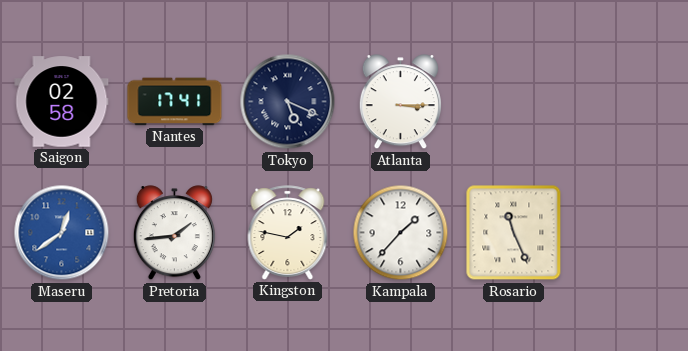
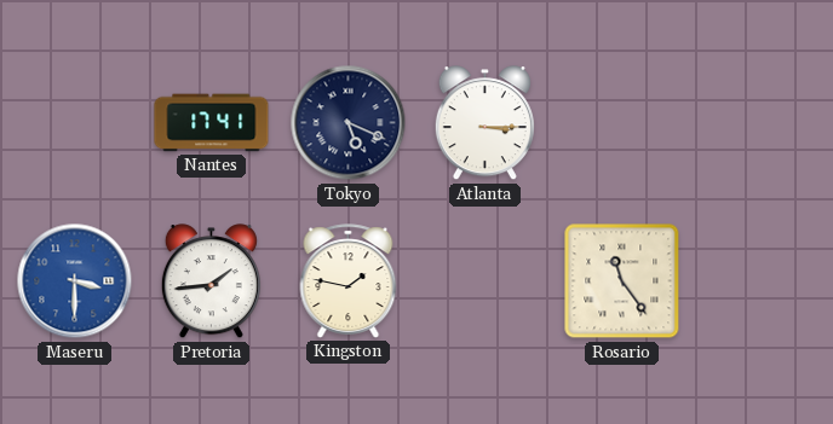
Saigon: 02:58 -> none
Maseru: 12:39 -> 3:30
Kampala: 1:37 -> none
Rosario: 11:26 -> 11:24
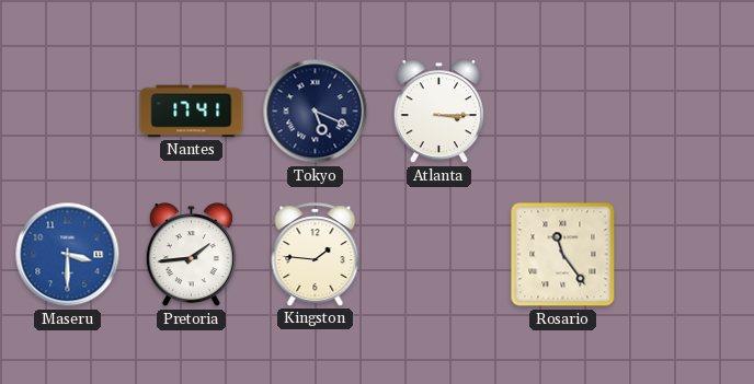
Kingston: 1:47 -> 1:46
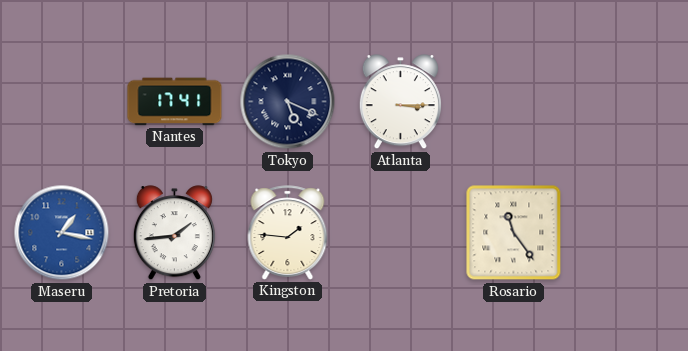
Maseru: 3:30 -> 1:17
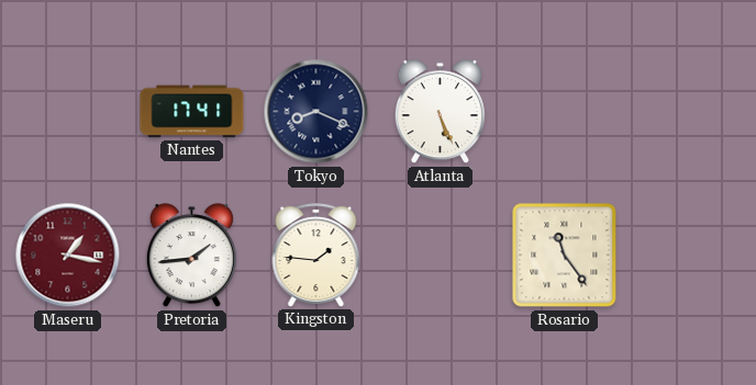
Tokyo: 5:19 -> 8:19
Atlanta: 3:15 -> 5:26
Maseru dial: blue -> burgundy
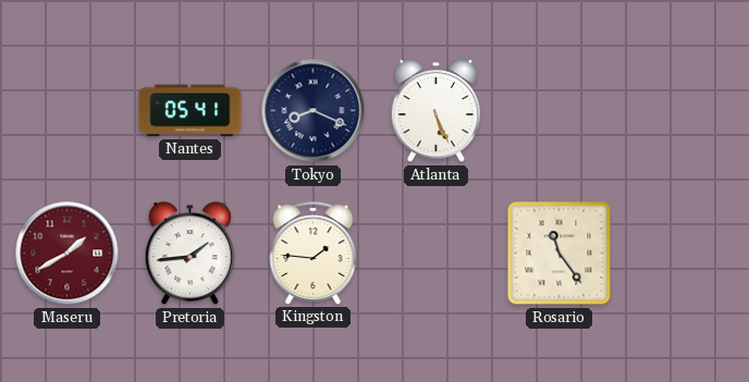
Nantes: 17:41 -> 05:41
Maseru: 1:17 -> 1:40
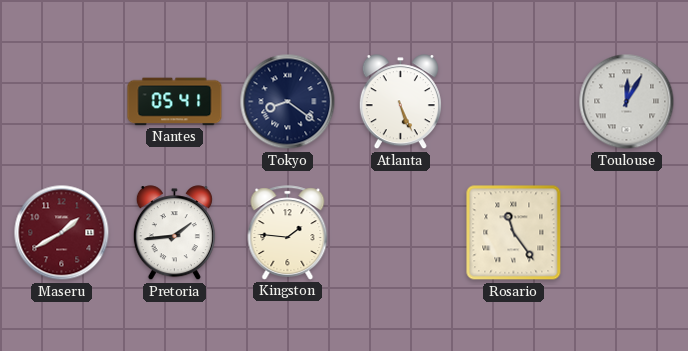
Tokyo: 8:19 -> 8:21
Toulouse: none -> 12:05
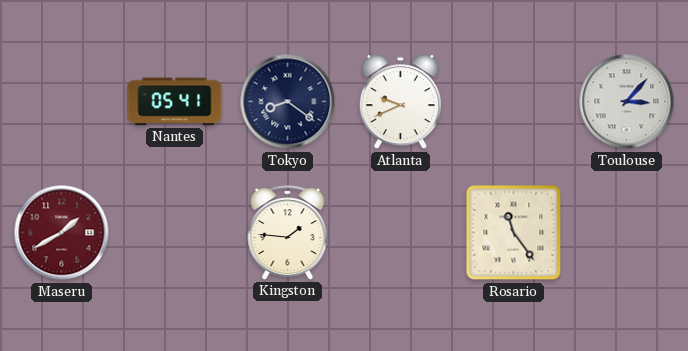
Atlanta: 5:26 -> 9:41
Toulouse: 12:05 -> 3:07
Pretoria: 1:44 -> none
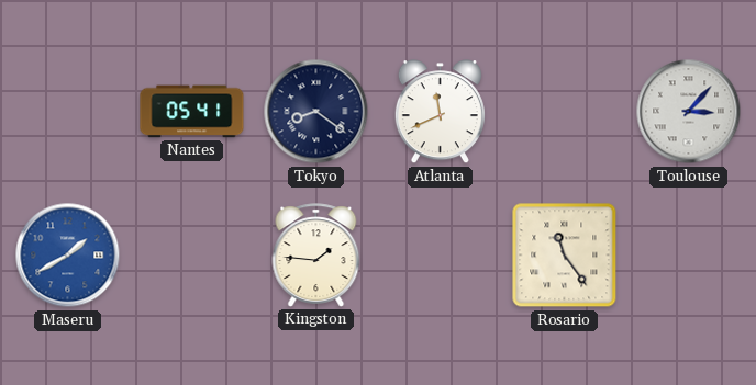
Atlanta: 9:41 -> 11:41
Maseru dial: burgundy -> blue
